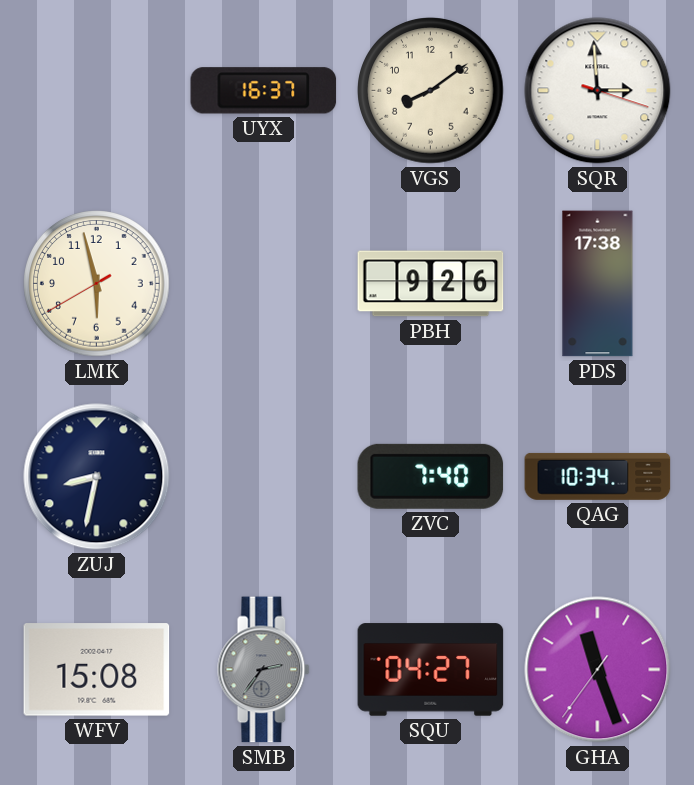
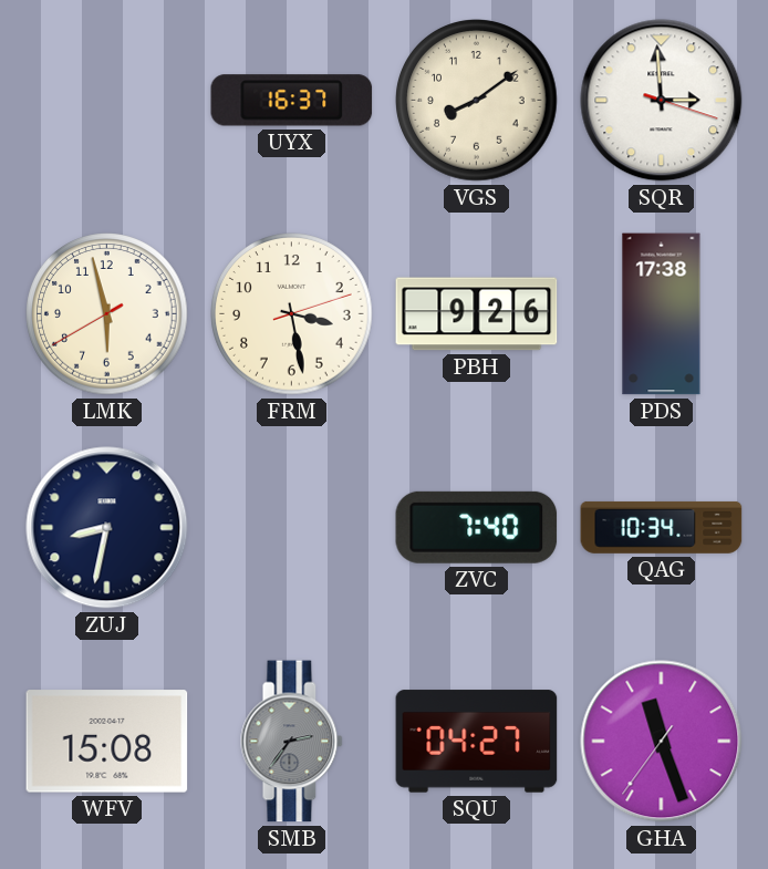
FRM: none -> 3:28
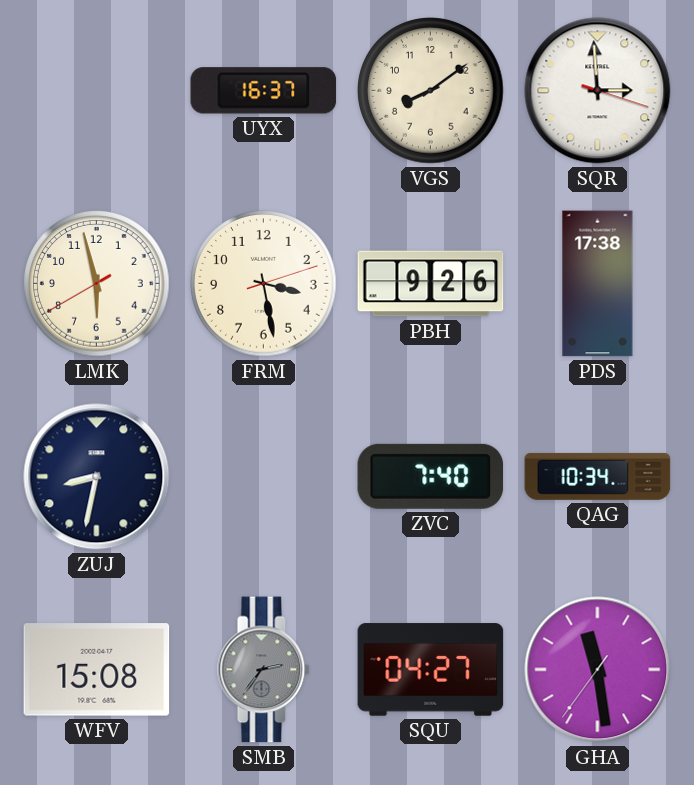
GHA: 11:26 -> 11:28
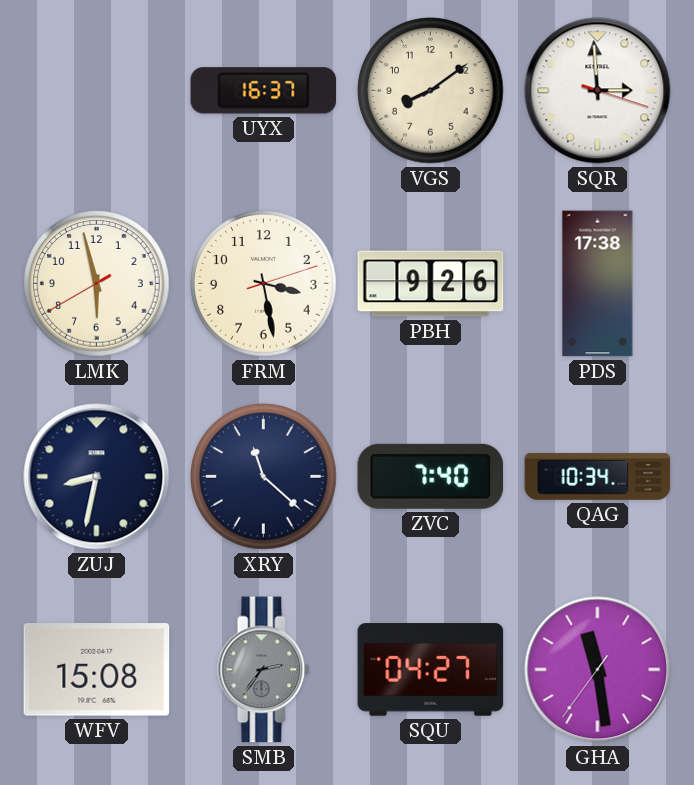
XRY: none -> 11:22
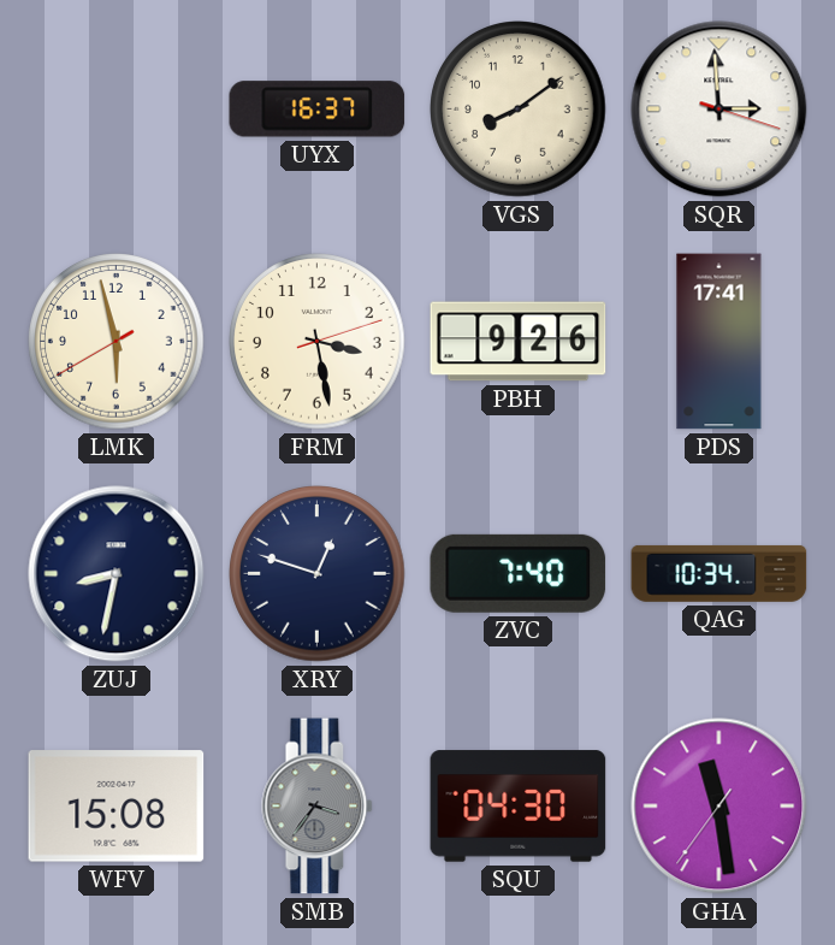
PDS: 17:38 -> 17:41
XRY: 11:22 -> 12:48
SMB: 2:36 -> 3:36
SQU: 04:27 -> 04:30
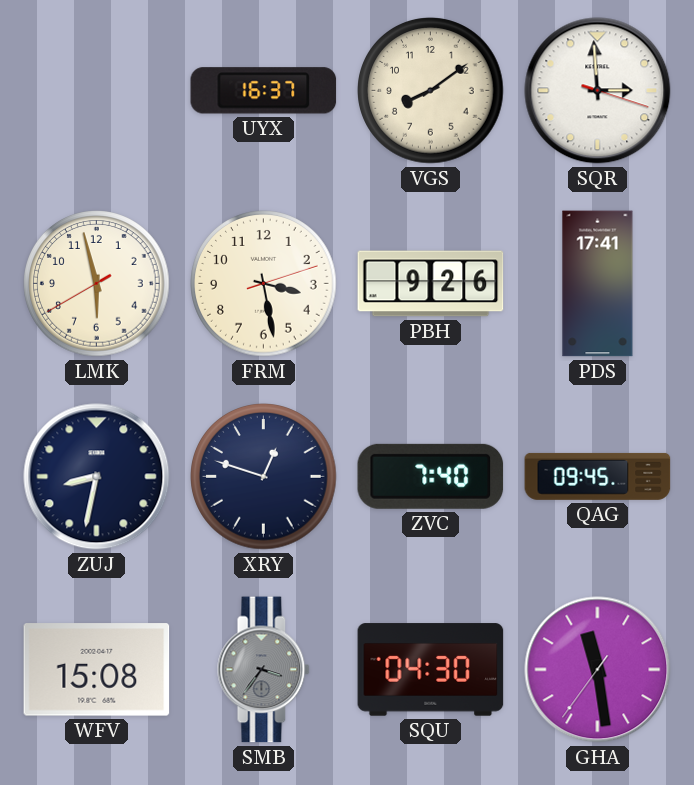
QAG: 10:34 -> 09:45
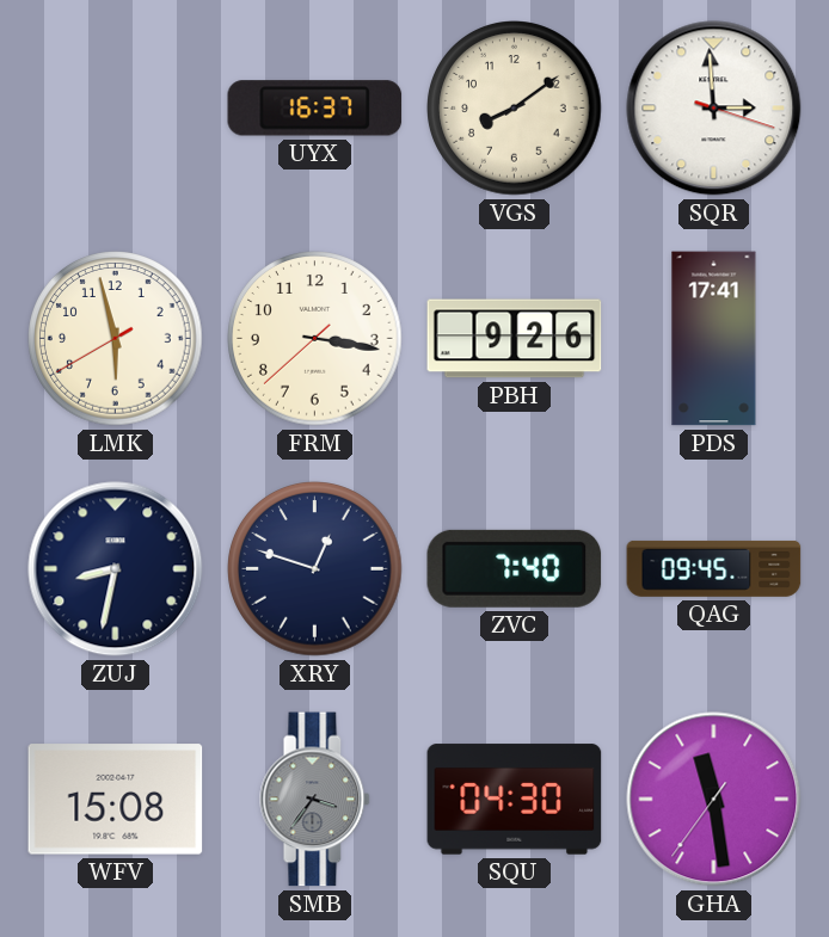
FRM: 3:28 -> 3:16
